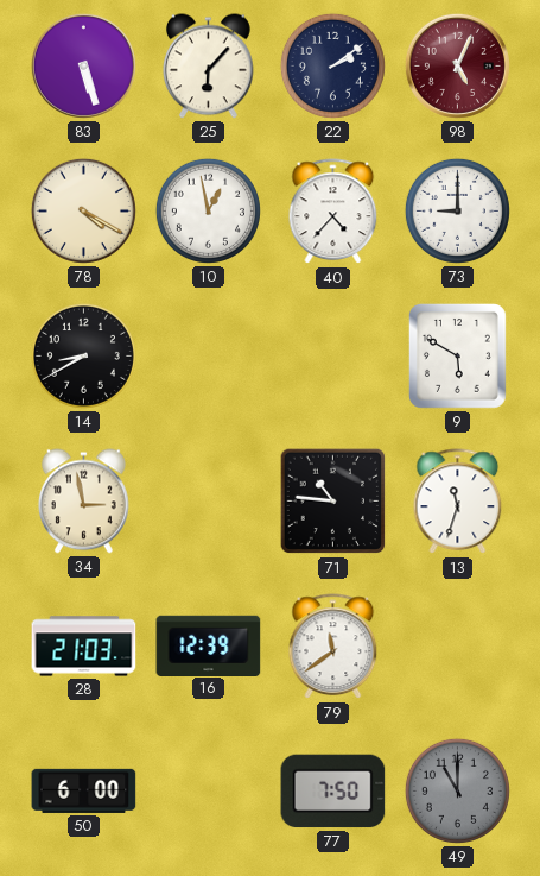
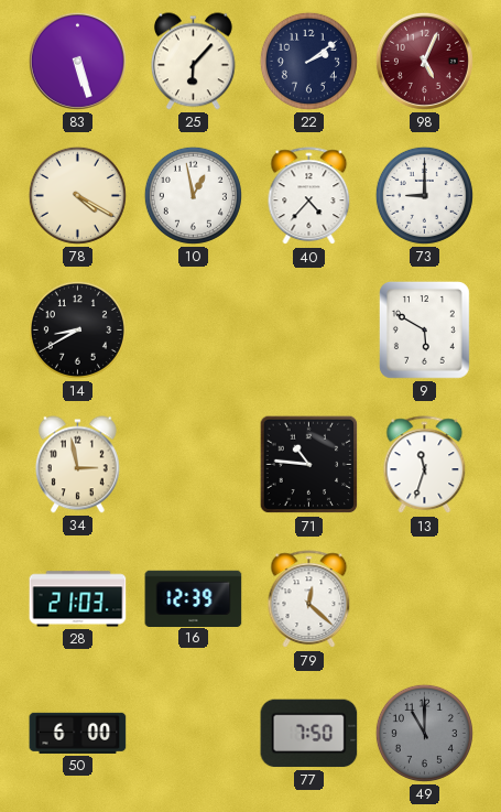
79: 11:39 -> 12:22
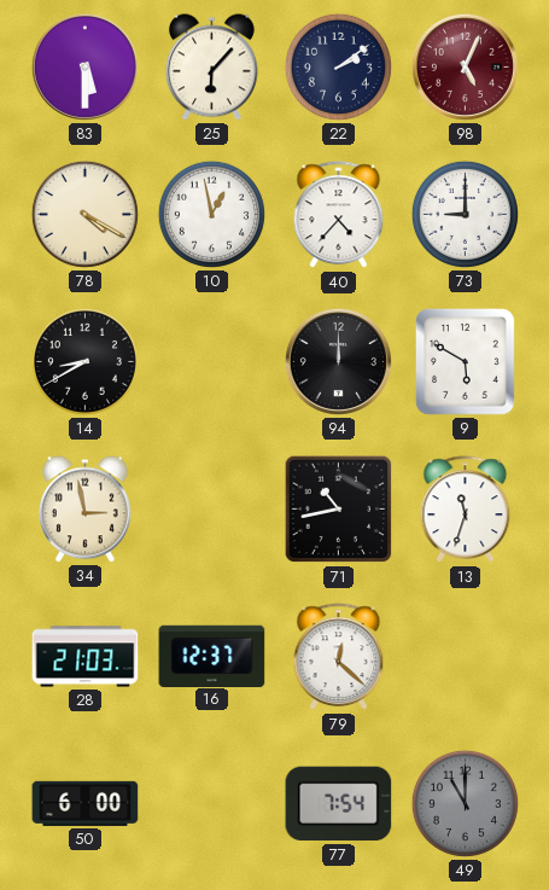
83: 5:27 -> 5:30
94: none -> 12:00
71: 10:46 -> 10:43
16: 12:39 -> 12:37
77: 7:50 -> 7:54
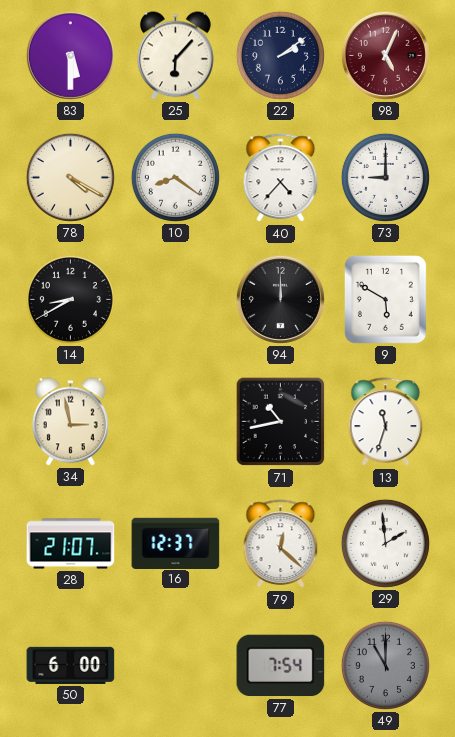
10: 12:58 -> 8:21
28: 21:03 -> 21:07
29: none -> 1:59
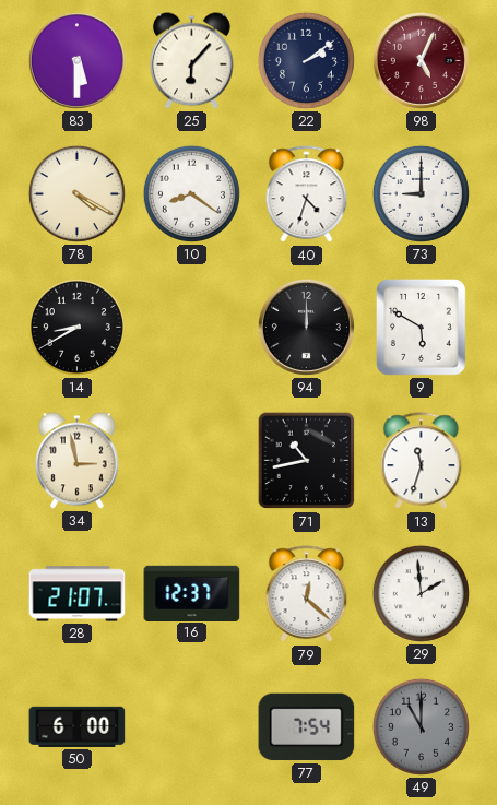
40: 4:37 -> 4:33
